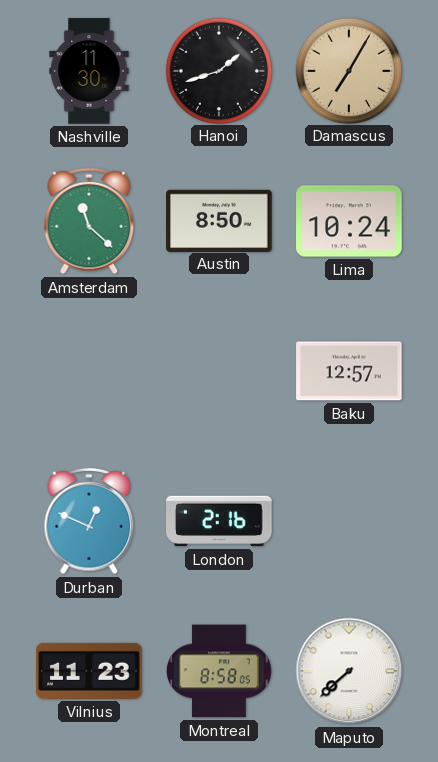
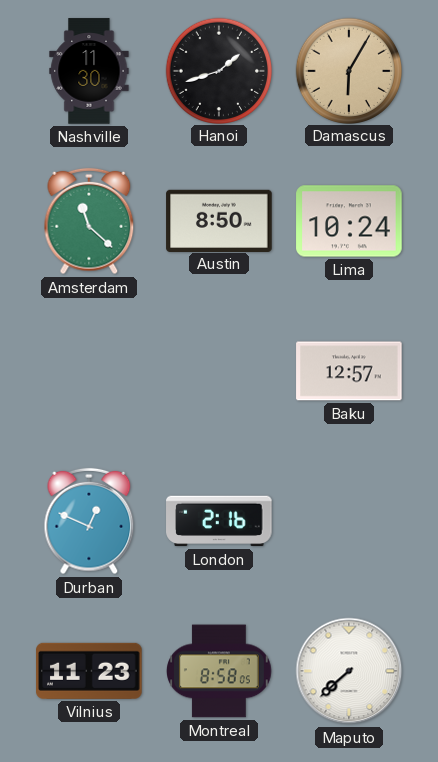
Damascus: 7:05 -> 6:05
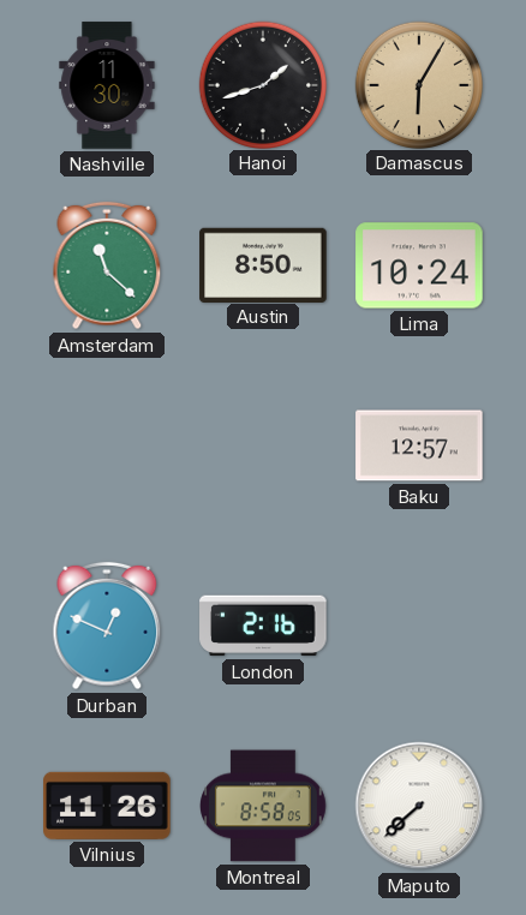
Vilnius: 11:23 -> 11:26
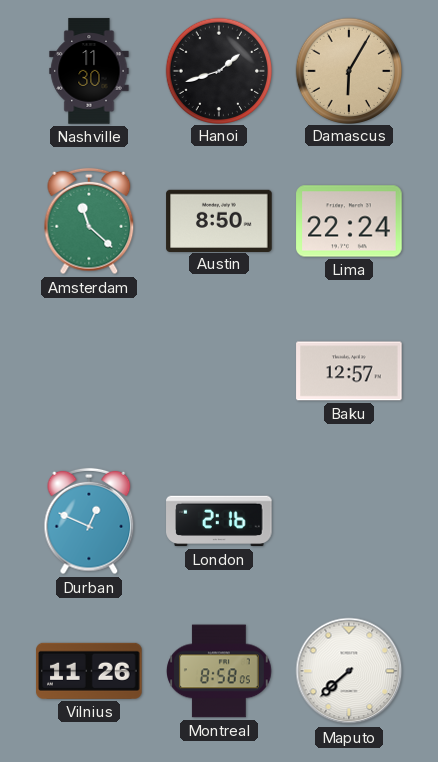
Lima: 10:24 -> 22:24
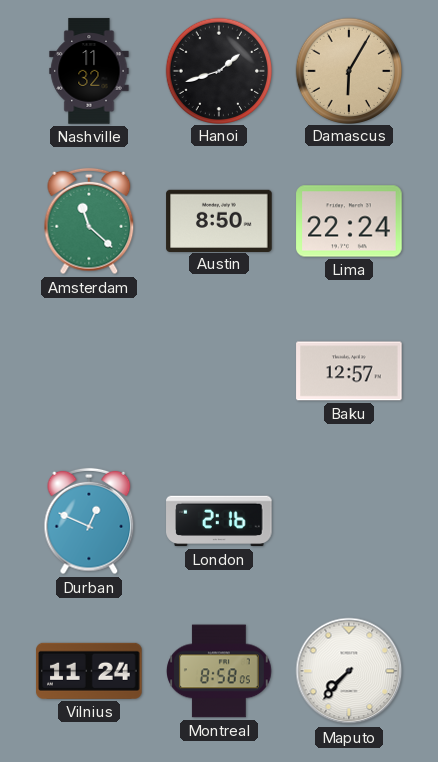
Nashville: 11:30 -> 11:32
Vilnius: 11:26 -> 11:24
Maputo: 7:38 -> 7:37
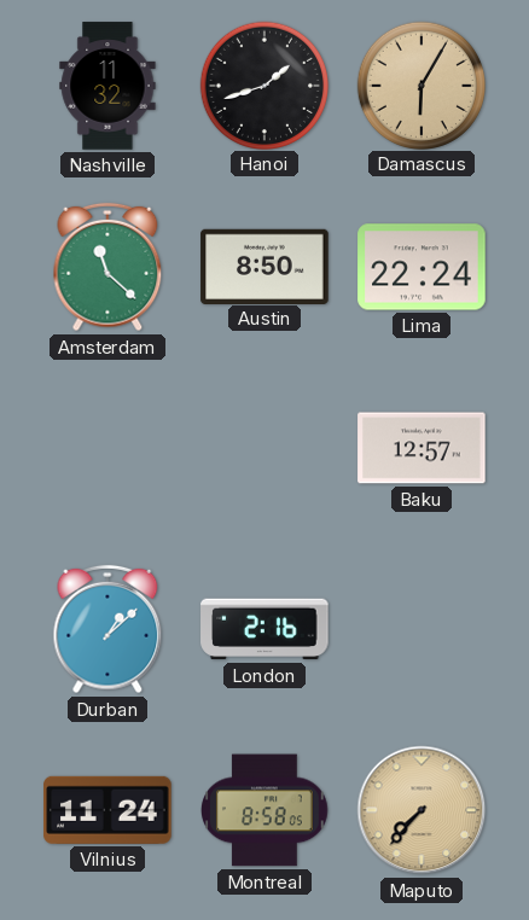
Durban: 12:49 -> 1:08
Maputo dial: white -> champagne
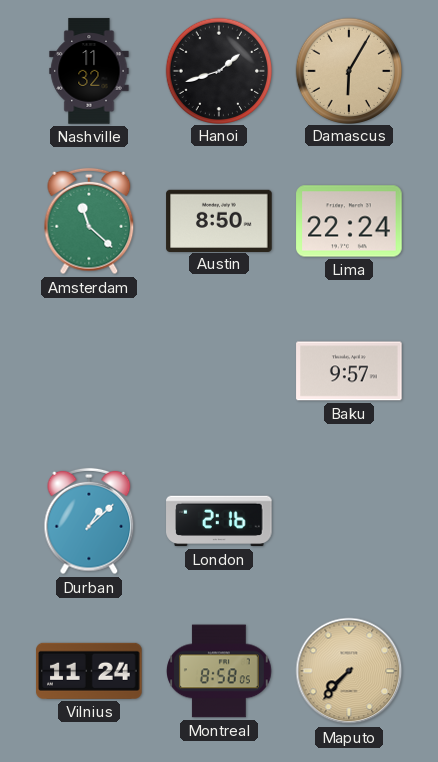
Baku: 12:57 -> 9:57
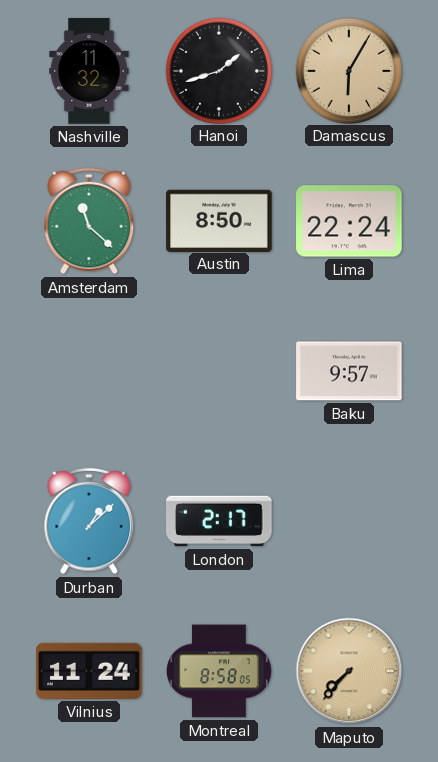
London: 2:16 -> 2:17
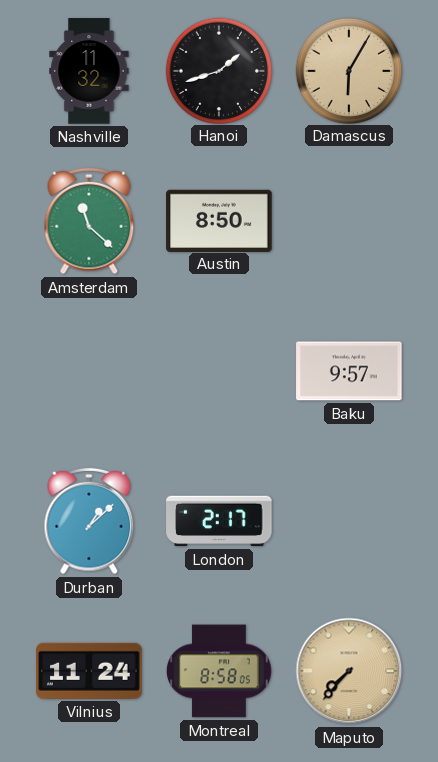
Lima: 22:24 -> none
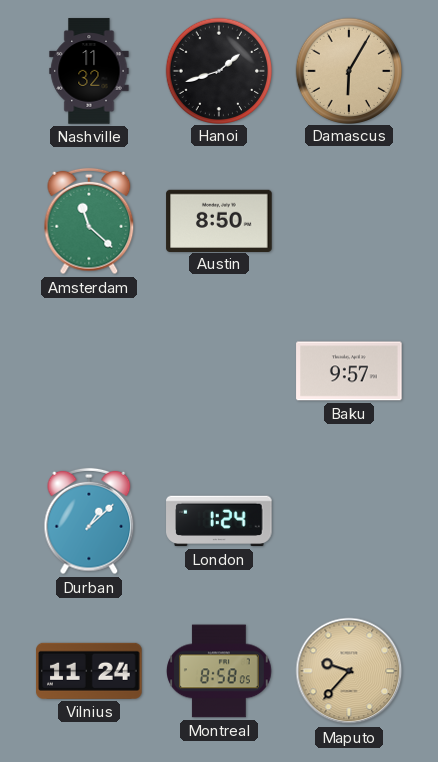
London: 2:17 -> 1:24
Maputo: 7:37 -> 9:37
